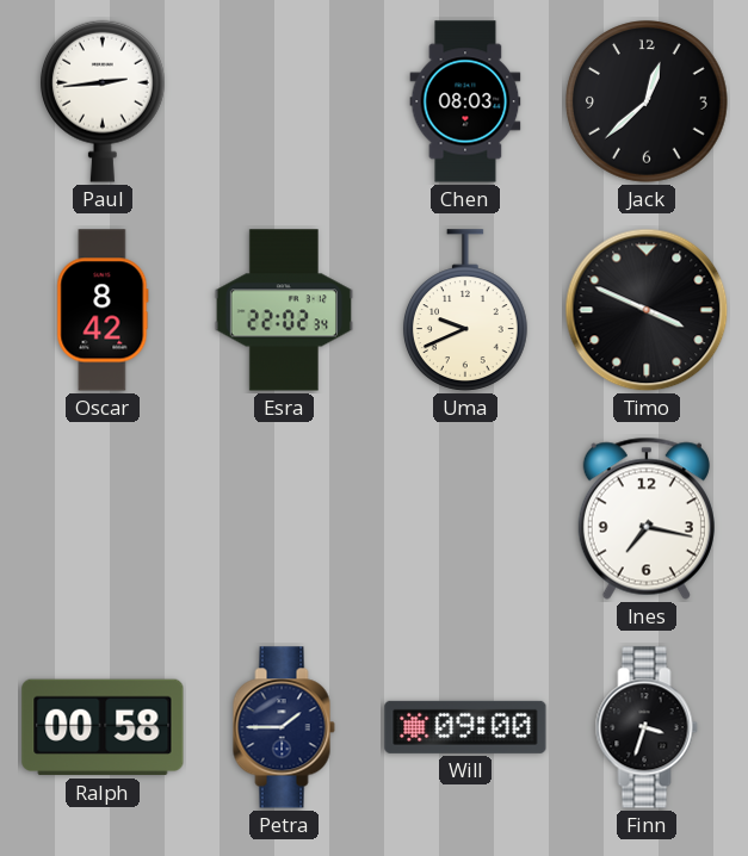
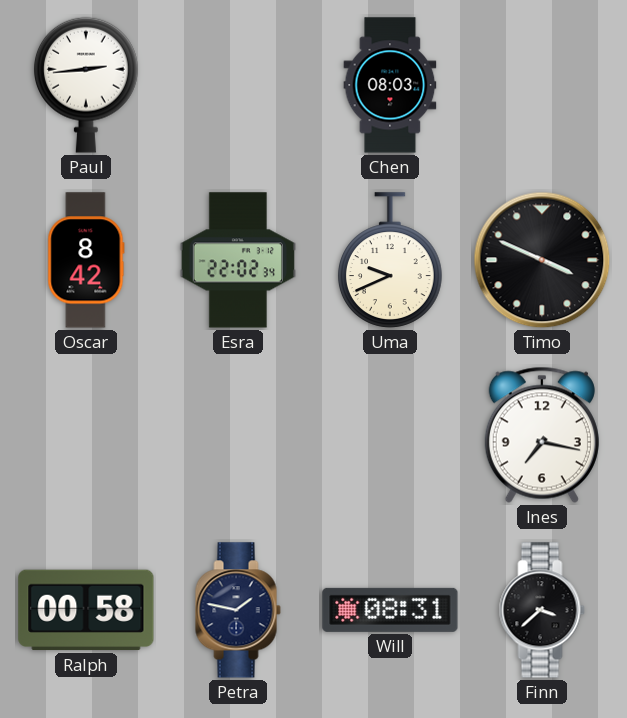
Jack: 12:38 -> none
Petra: 1:45 -> 1:47
Will: 09:00 -> 08:31
Finn: 3:33 -> 3:38
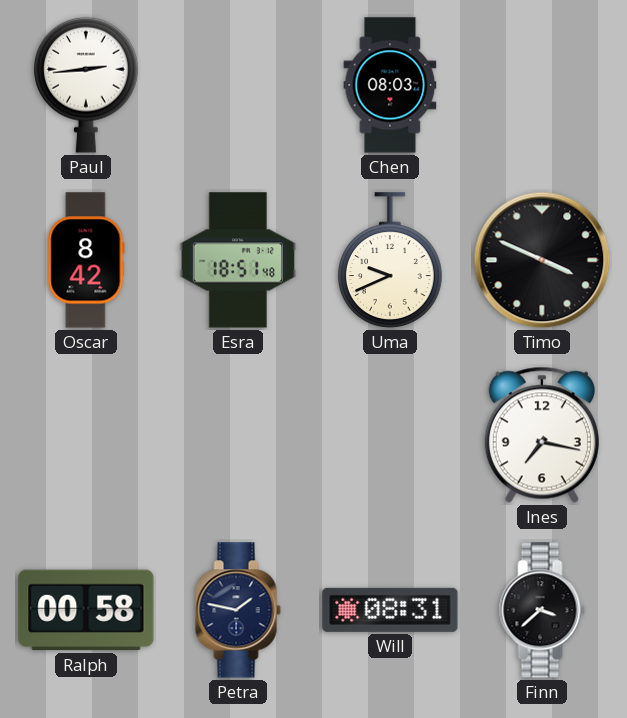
Esra: 22:02 -> 18:51
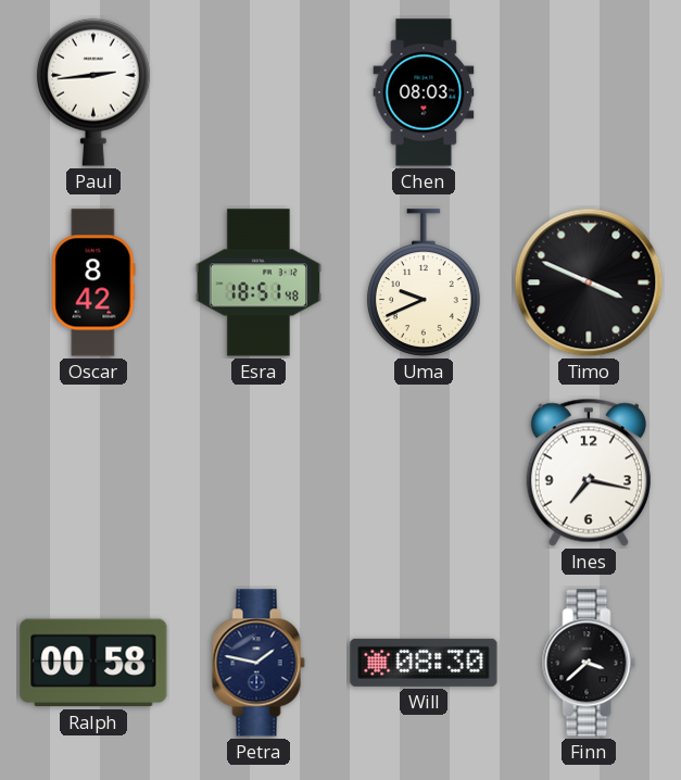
Will: 08:31 -> 08:30
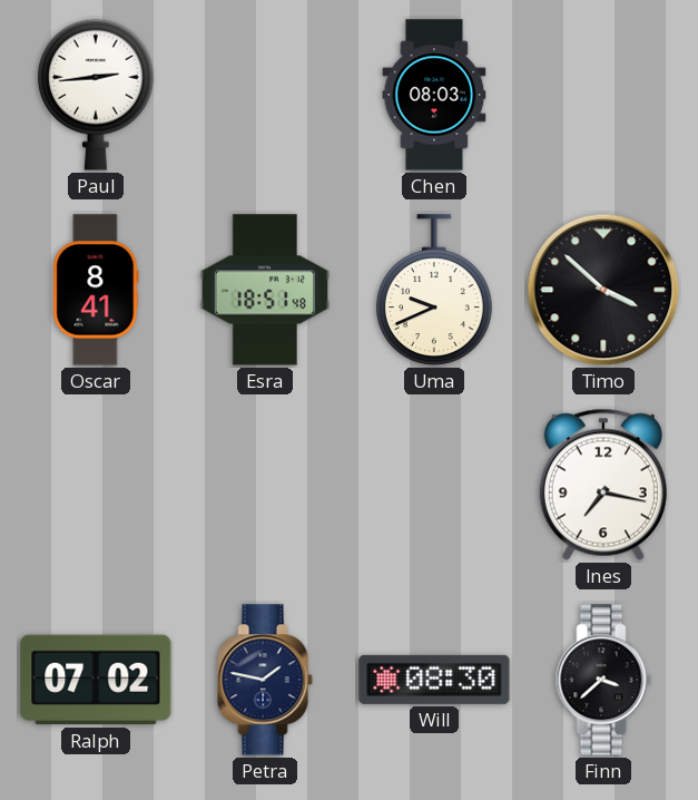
Oscar: 8:42 -> 8:41
Timo: 3:49 -> 3:52
Ralph: 00:58 -> 07:02
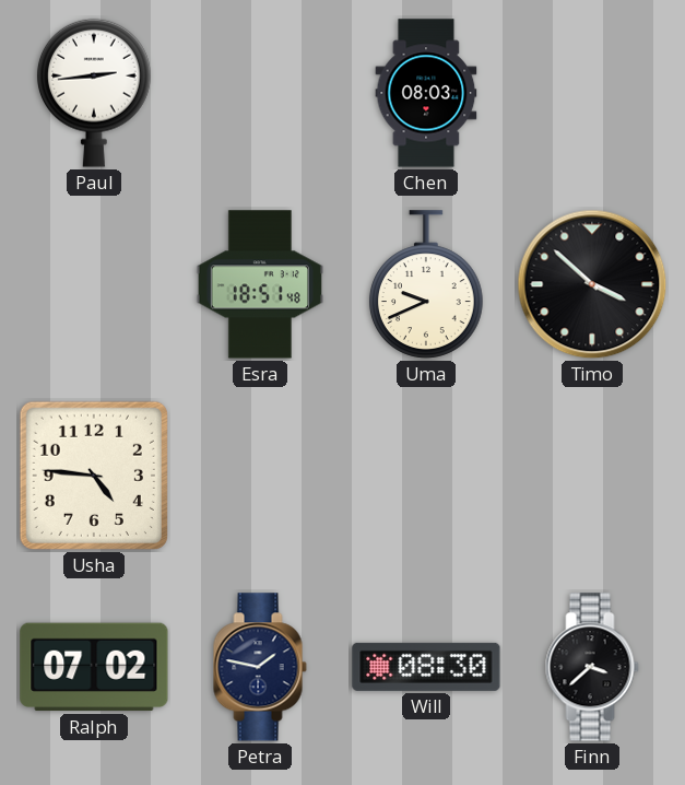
Oscar: 8:41 -> none
Usha: none -> 4:46
Ines: 7:17 -> none
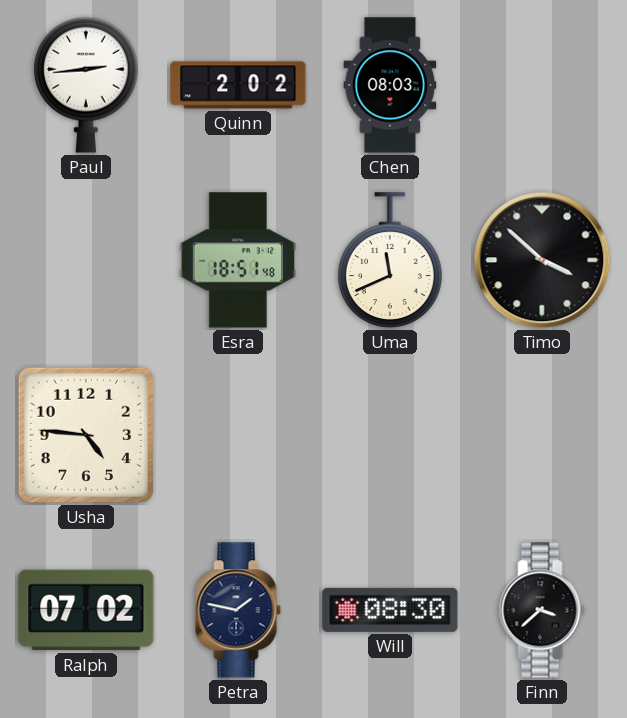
Quinn: none -> 2:02
Uma: 9:41 -> 11:41
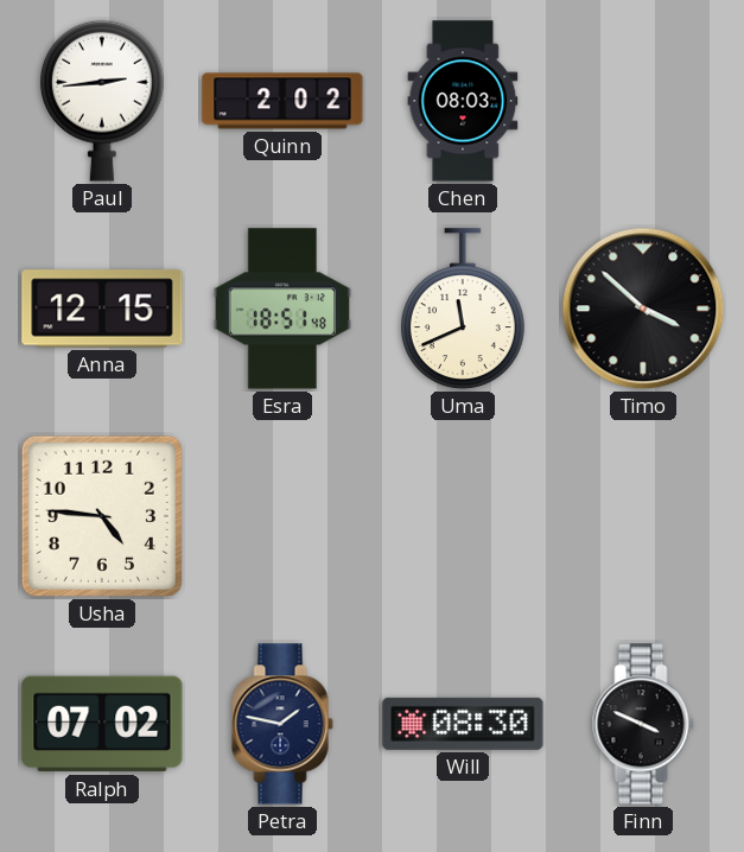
Anna: none -> 12:15
Finn: 3:38 -> 3:49
